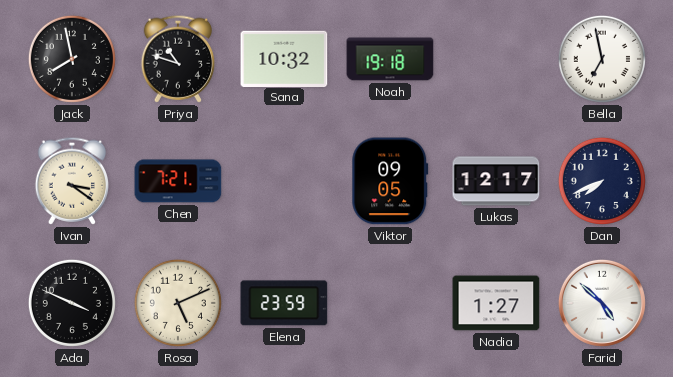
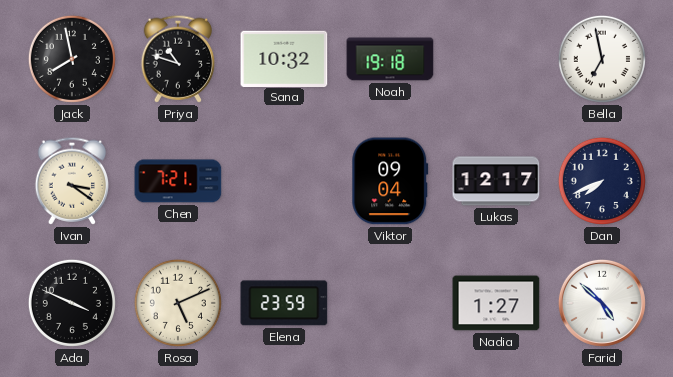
Viktor: 09:05 -> 09:04
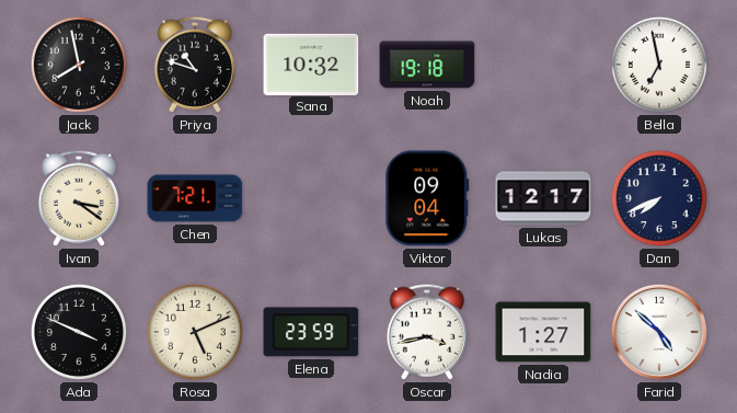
Oscar: none -> 3:43
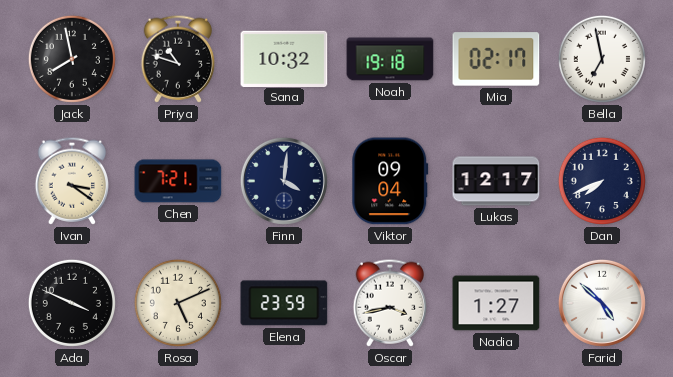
Mia: none -> 02:17
Finn: none -> 4:01
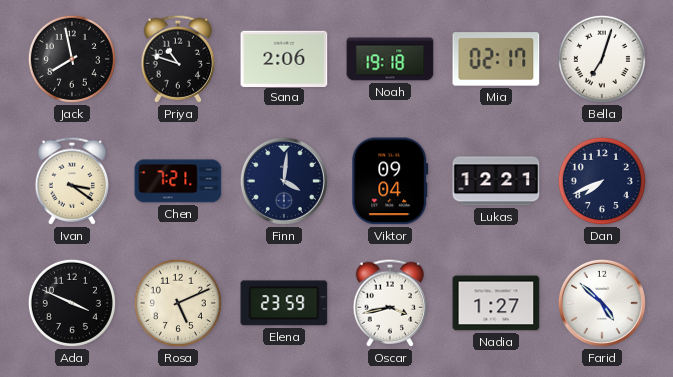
Sana: 10:32 -> 2:06
Bella: 6:58 -> 7:03
Lukas: 12:17 -> 12:21
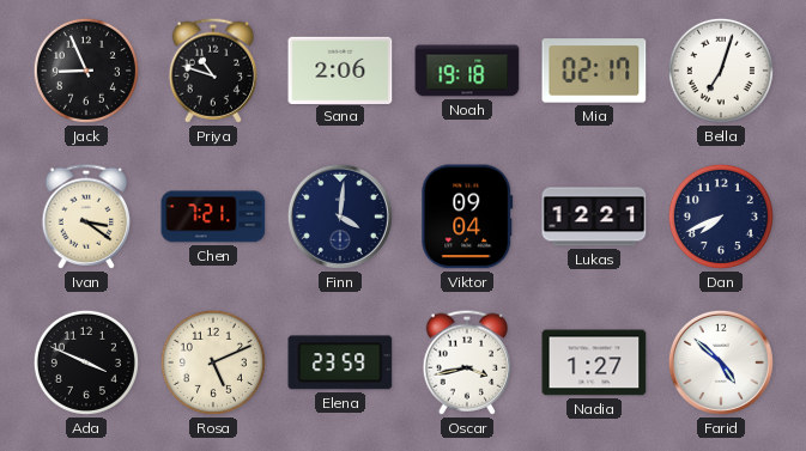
Jack: 7:58 -> 8:56
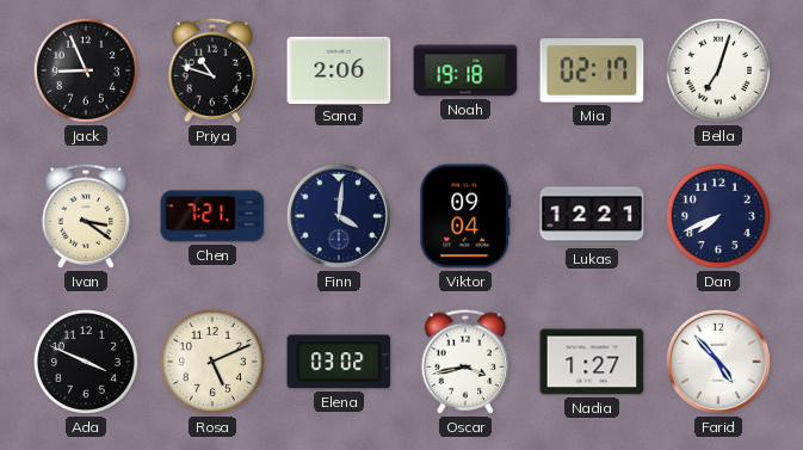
Elena: 23:59 -> 03:02
Farid: 4:52 -> 4:53
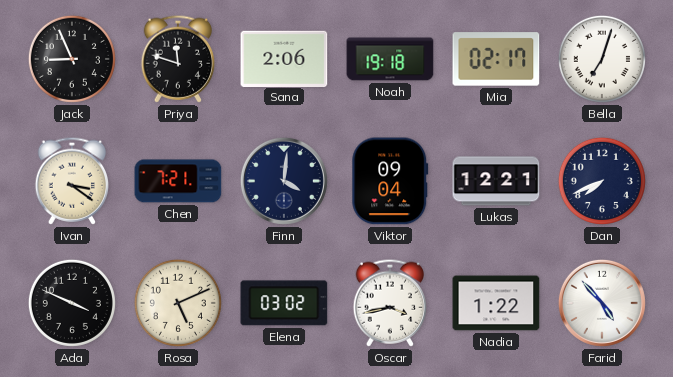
Priya: 10:48 -> 11:48
Nadia: 1:27 -> 1:22
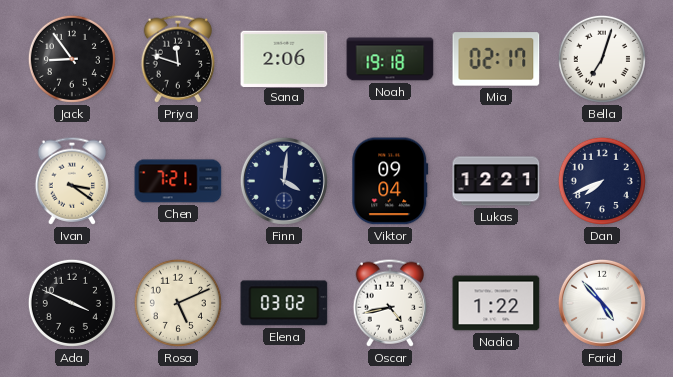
Jack: 8:56 -> 8:54
Oscar: 3:43 -> 4:43
